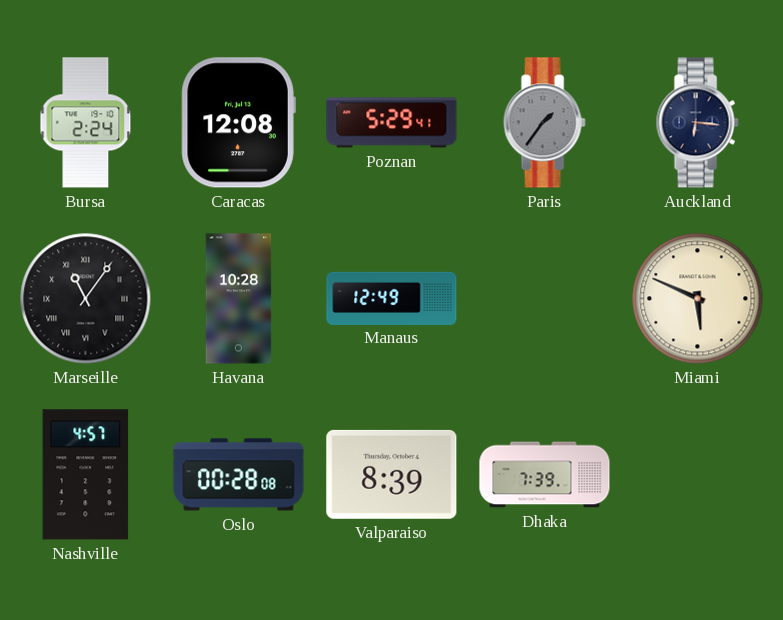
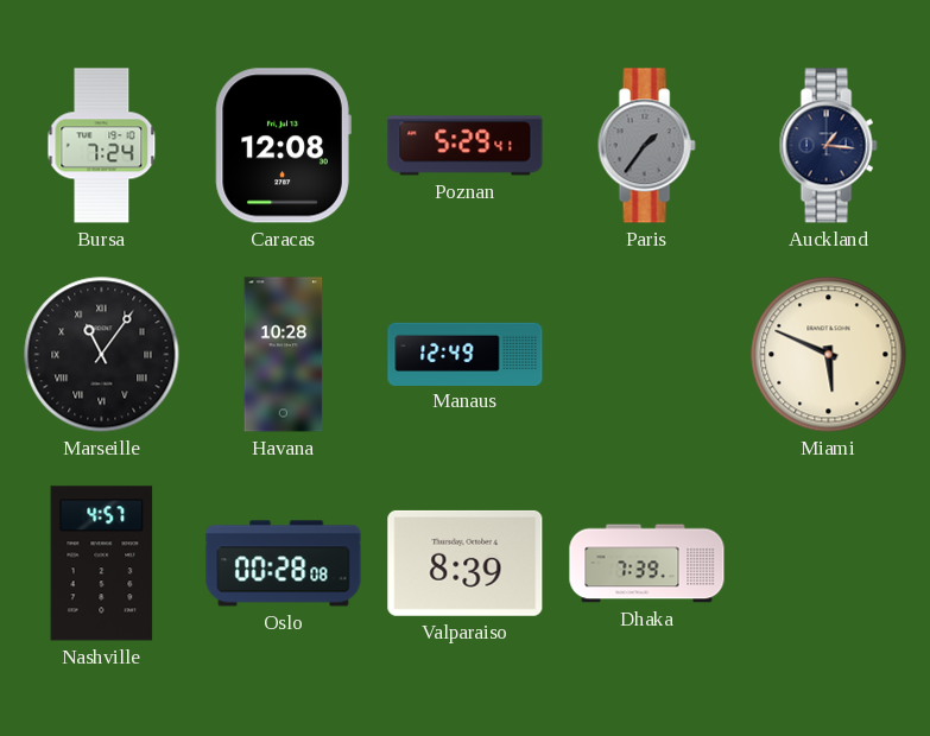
Bursa: 2:24 -> 7:24
Auckland: 6:16 -> 1:16
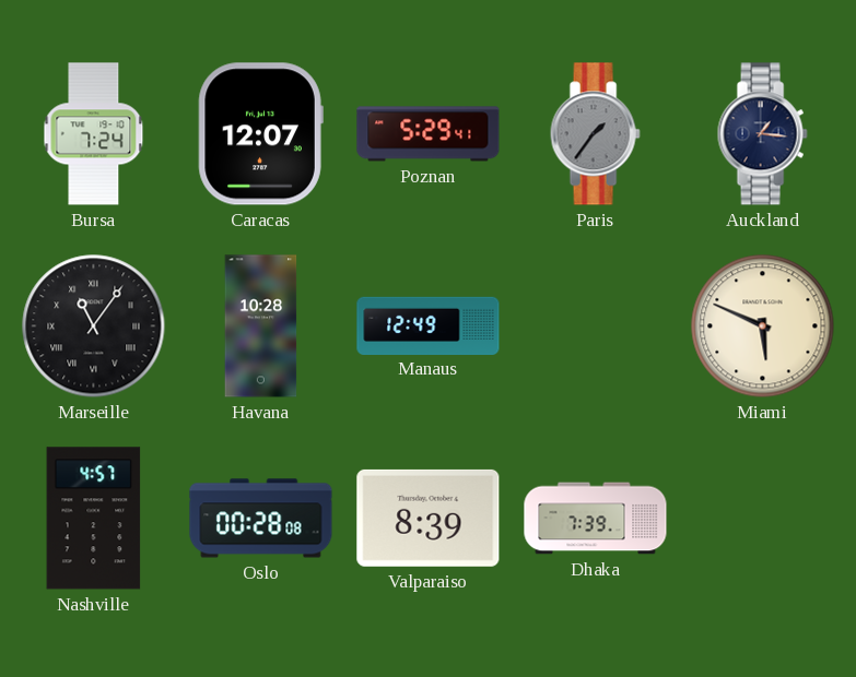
Caracas: 12:08 -> 12:07
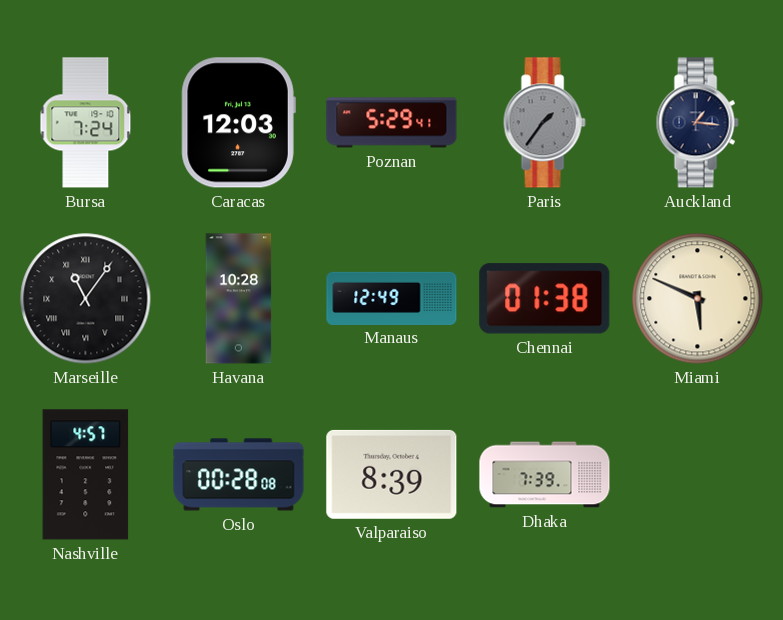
Caracas: 12:07 -> 12:03
Chennai: none -> 01:38
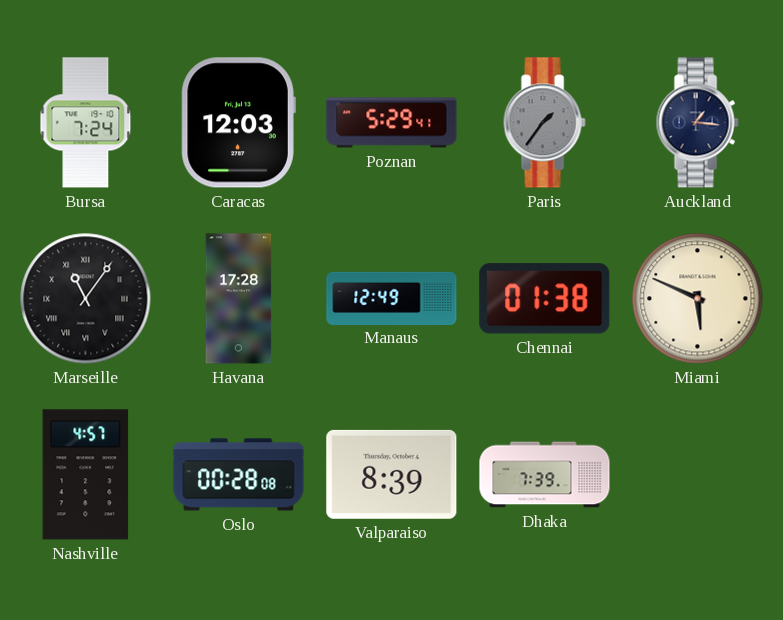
Havana: 10:28 -> 17:28
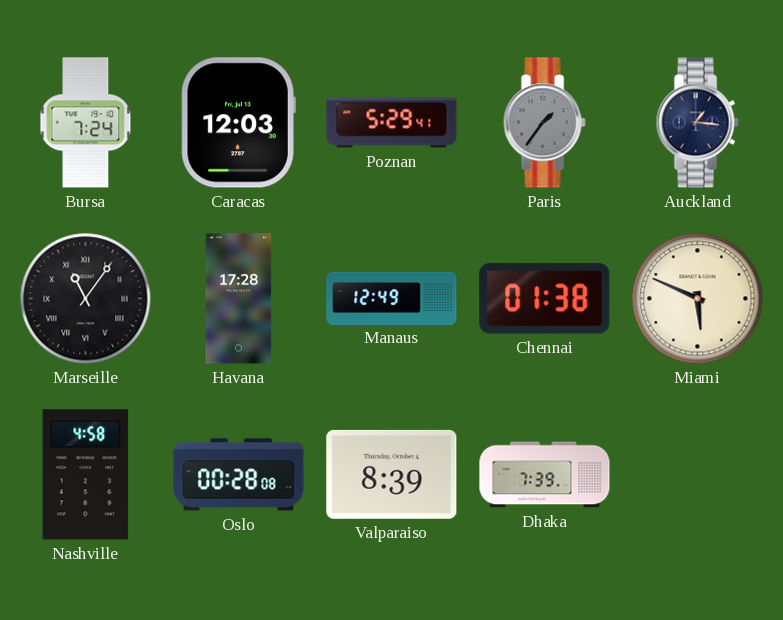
Nashville: 4:57 -> 4:58
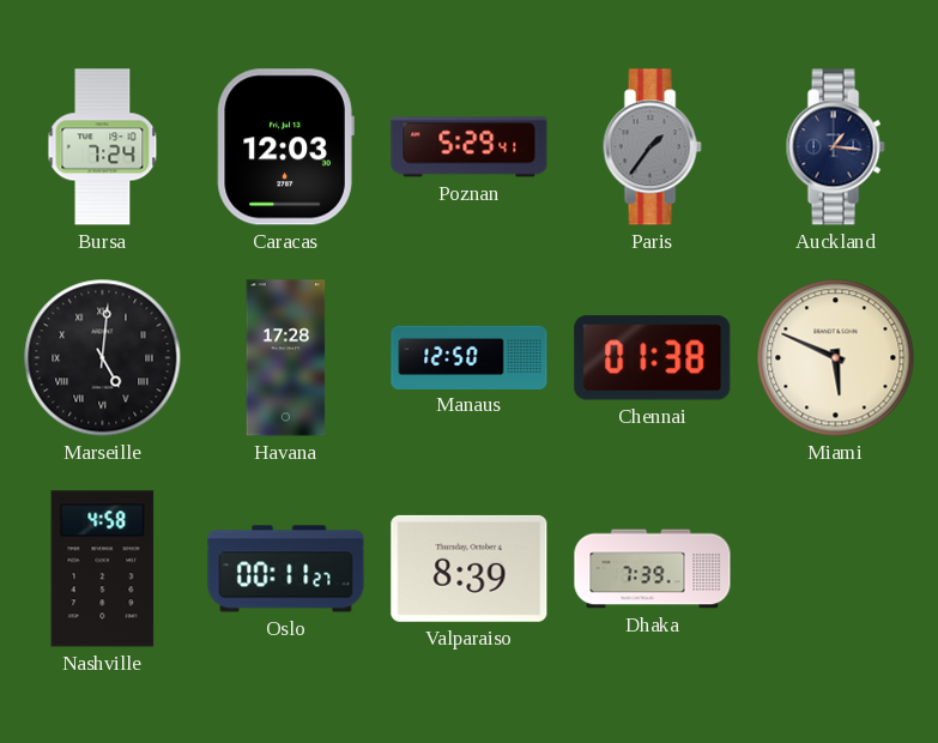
Marseille: 11:06 -> 5:01
Manaus: 12:49 -> 12:50
Oslo: 00:28 -> 00:11
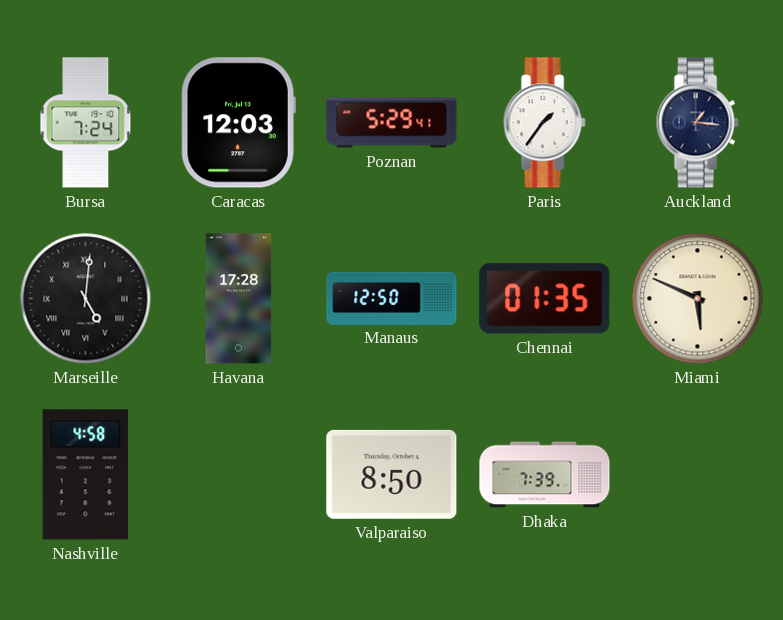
Paris dial: grey -> white
Chennai: 01:38 -> 01:35
Oslo: 00:11 -> none
Valparaiso: 8:39 -> 8:50
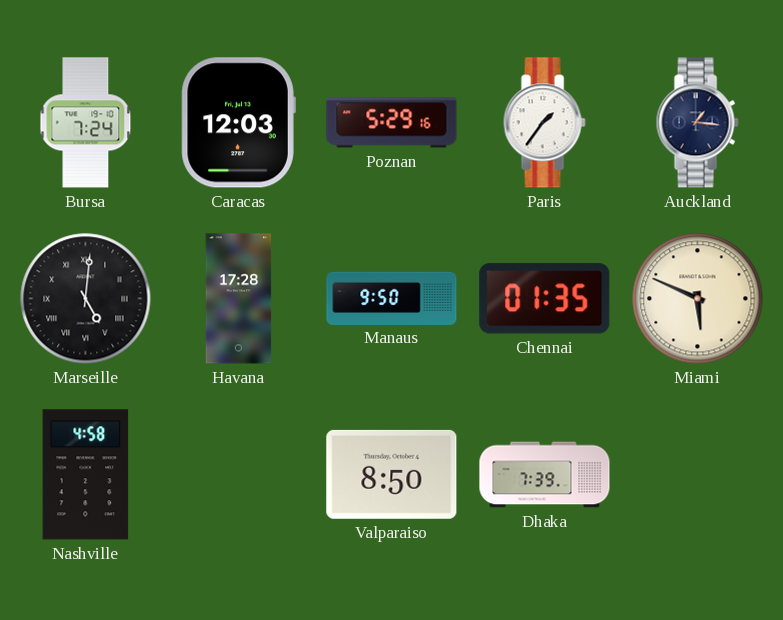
Poznan: 5:29:41 -> 5:29:16
Manaus: 12:50 -> 9:50
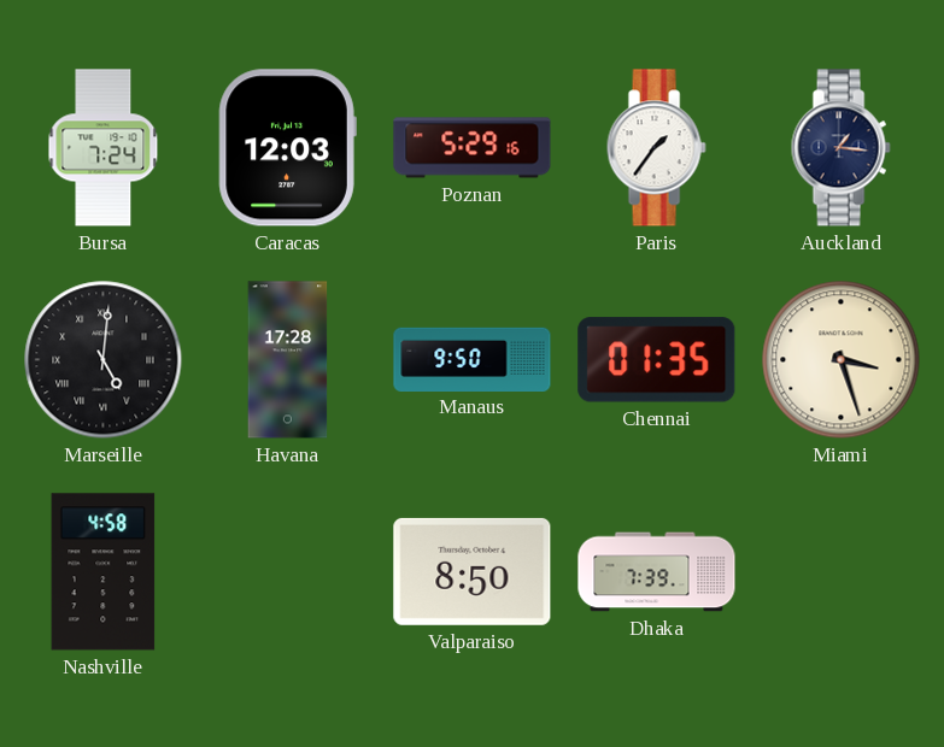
Miami: 5:49 -> 3:27
